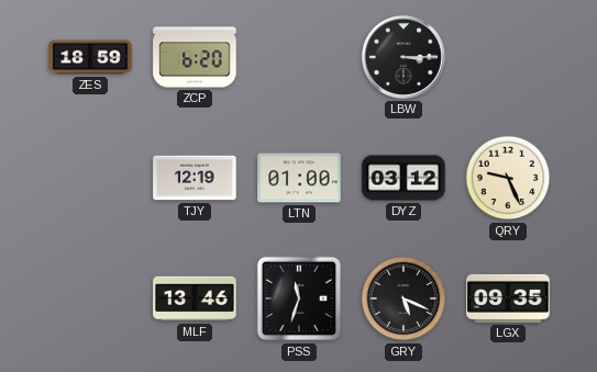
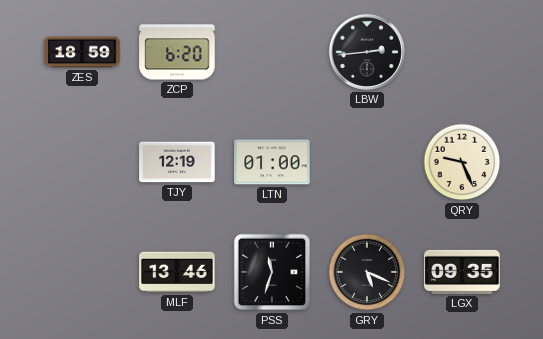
LBW: 3:15 -> 2:44
DYZ: 03:12 -> none
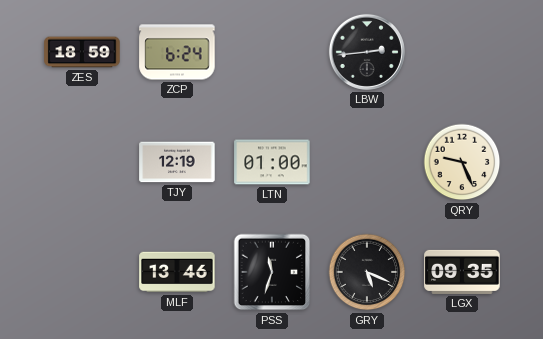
ZCP: 6:20 -> 6:24
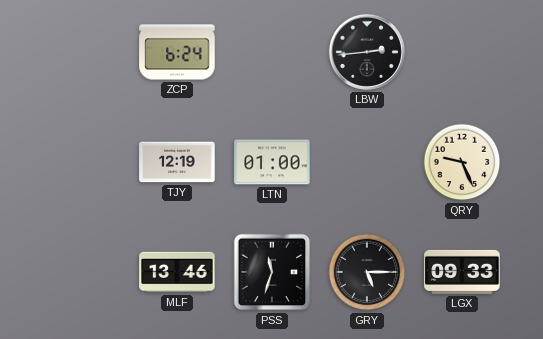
ZES: 18:59 -> none
GRY: 5:19 -> 5:15
LGX: 09:35 -> 09:33
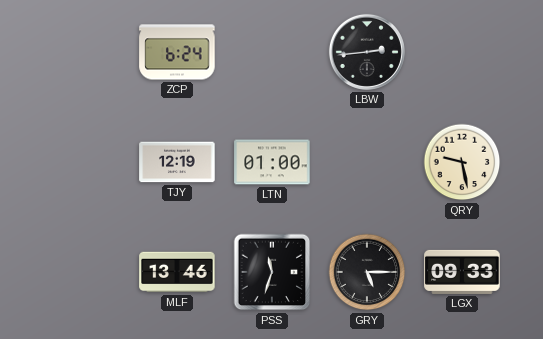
QRY: 9:26 -> 9:28
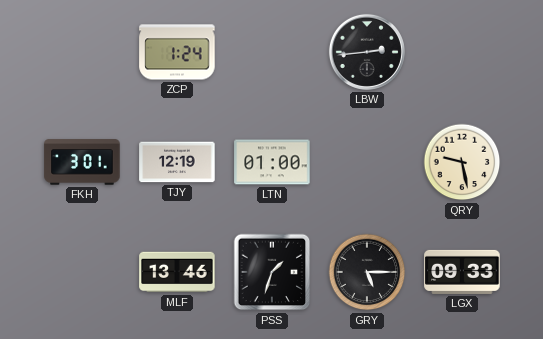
ZCP: 6:24 -> 1:24
FKH: none -> 3:01
PSS: 11:33 -> 1:33
